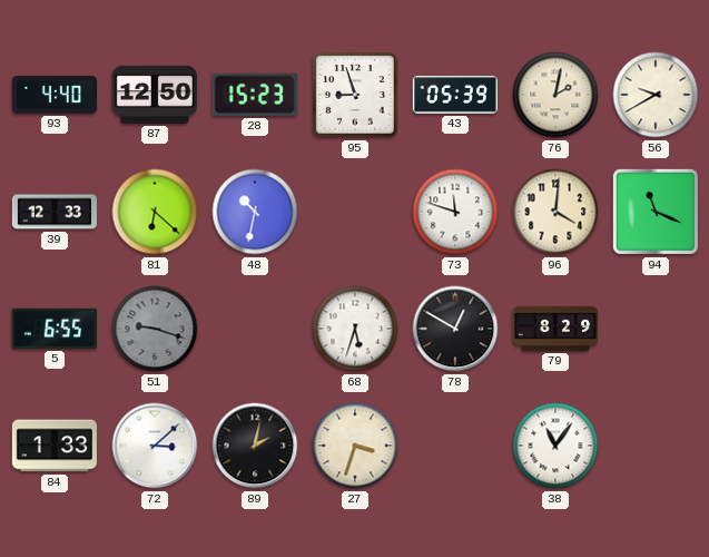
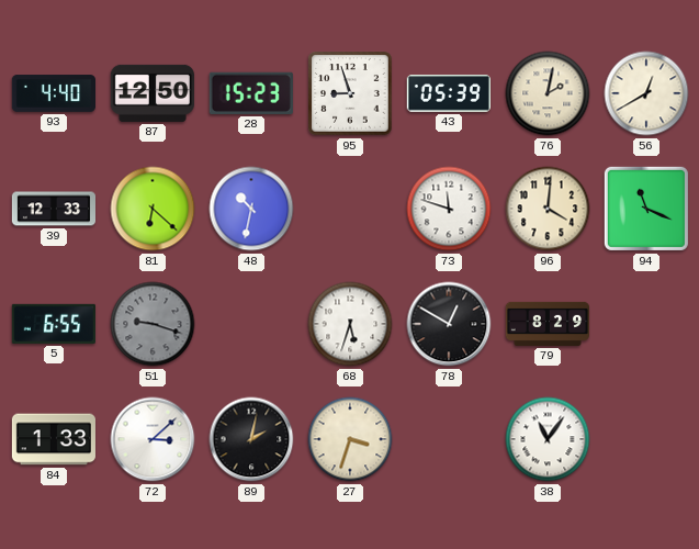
56: 9:40 -> 12:40
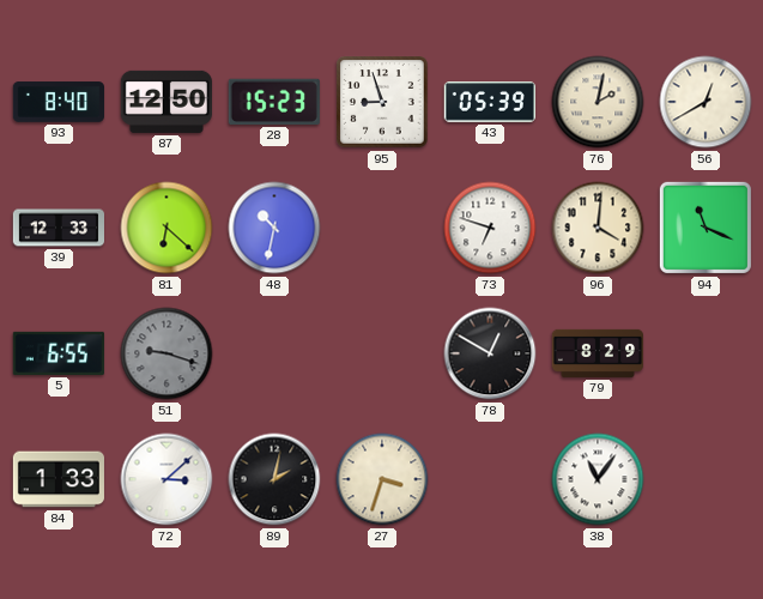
93: 4:40 -> 8:40
73: 11:48 -> 6:48
68: 5:33 -> none
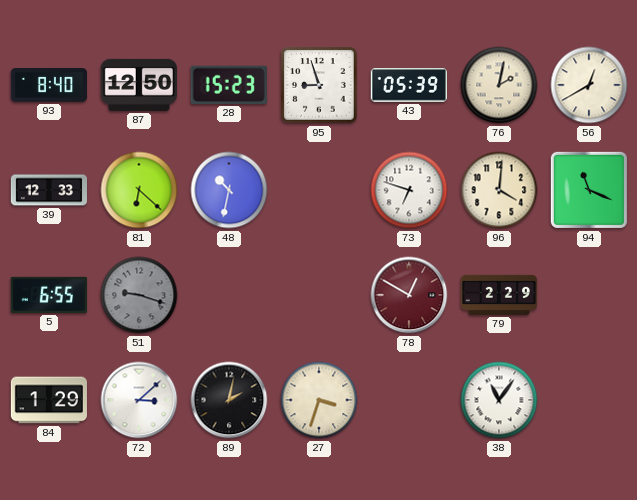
78 dial: black -> burgundy
79: 8:29 -> 2:29
84: 1:33 -> 1:29
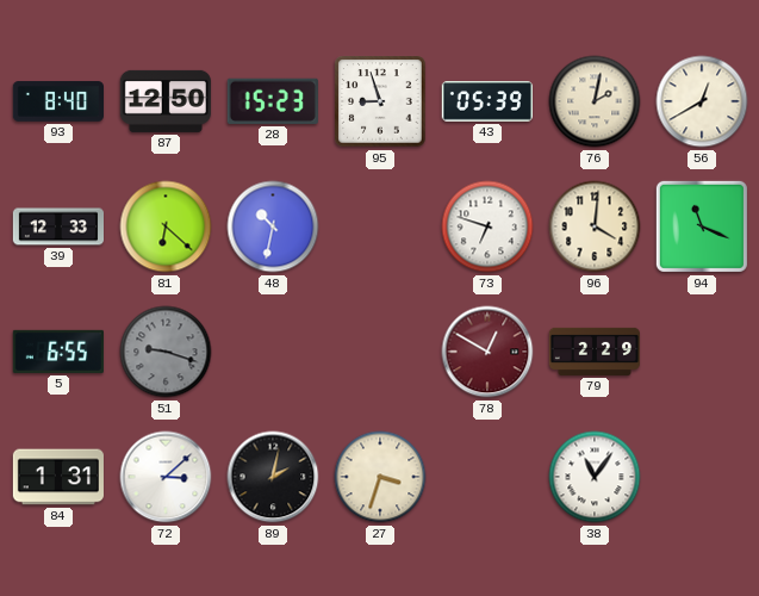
84: 1:29 -> 1:31
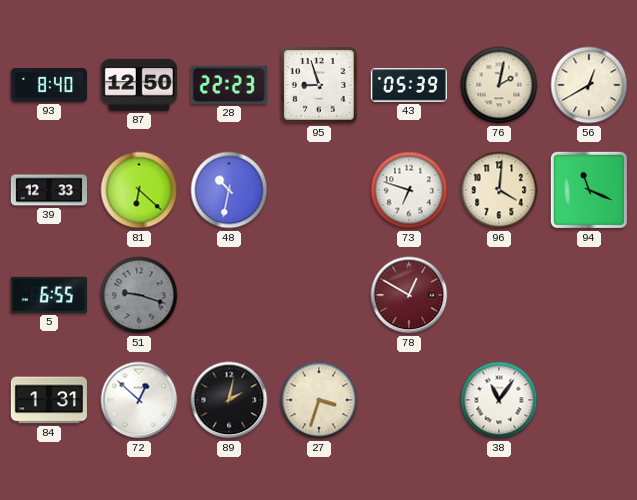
28: 15:23 -> 22:23
79: 2:29 -> none
72: 3:08 -> 12:52
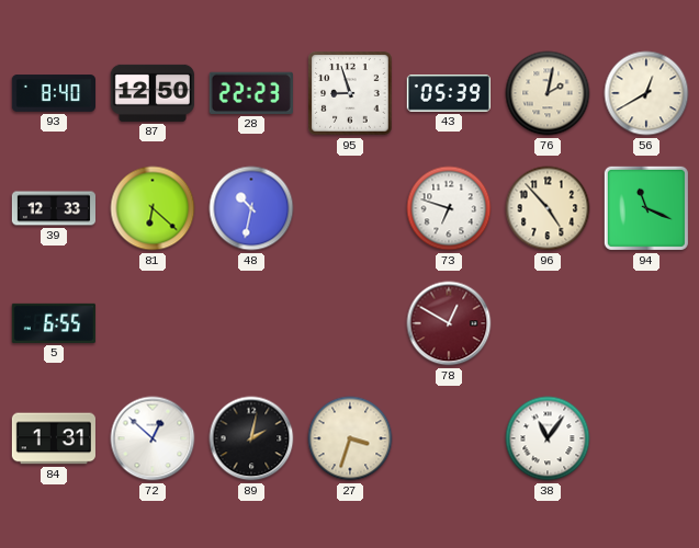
96: 4:01 -> 4:53
51: 9:18 -> none
